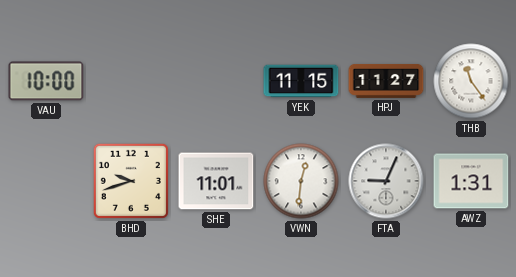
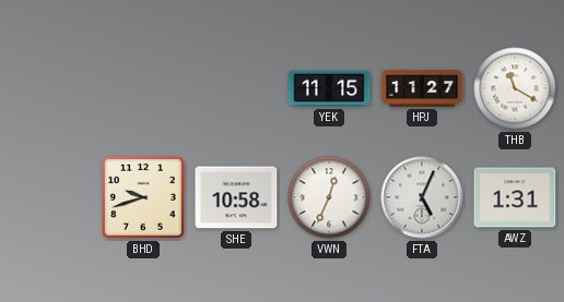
VAU: 10:00 -> none
THB: 11:24 -> 11:20
SHE: 11:01 -> 10:58
VWN: 12:31 -> 12:34
FTA: 9:04 -> 5:04
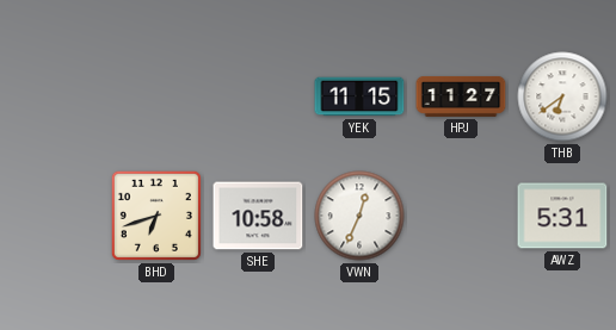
THB: 11:20 -> 6:39
BHD: 9:42 -> 6:42
FTA: 5:04 -> none
AWZ: 1:31 -> 5:31
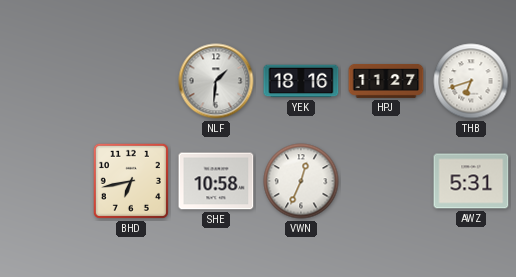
NLF: none -> 1:31
YEK: 11:15 -> 18:16
THB: 6:39 -> 6:42
BHD: 6:42 -> 6:43
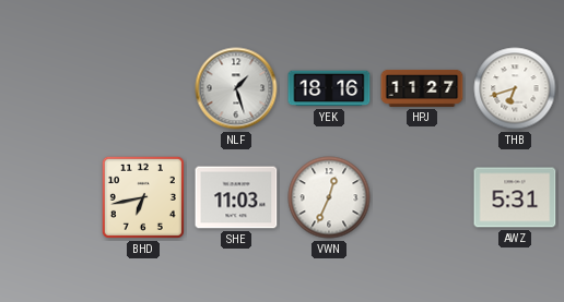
NLF: 1:31 -> 1:27
SHE: 10:58 -> 11:03
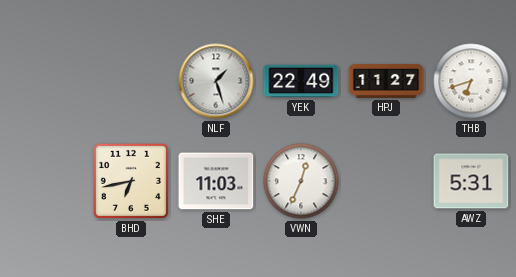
YEK: 18:16 -> 22:49
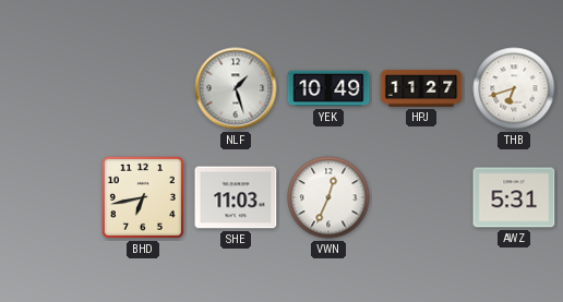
YEK: 22:49 -> 10:49
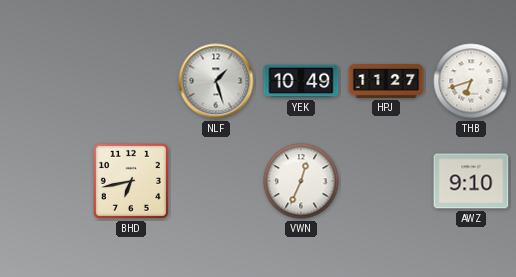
SHE: 11:03 -> none
AWZ: 5:31 -> 9:10
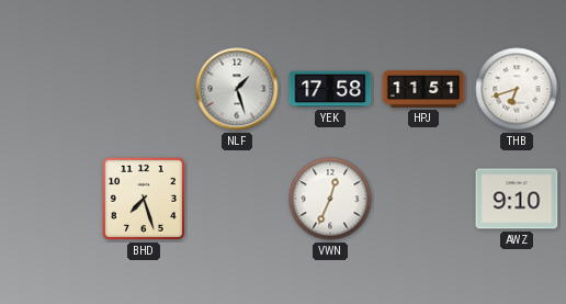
YEK: 10:49 -> 17:58
HPJ: 11:27 -> 11:51
BHD: 6:43 -> 7:27
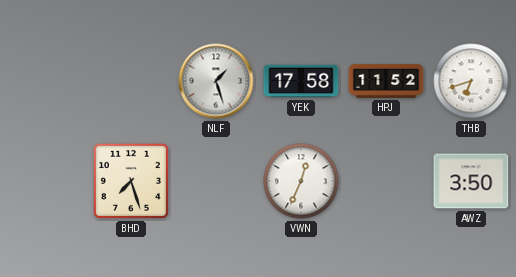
HPJ: 11:51 -> 11:52
AWZ: 9:10 -> 3:50
